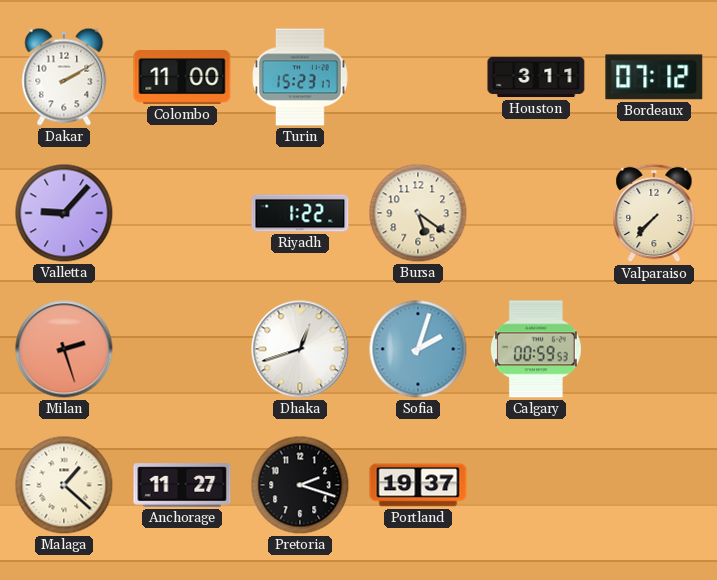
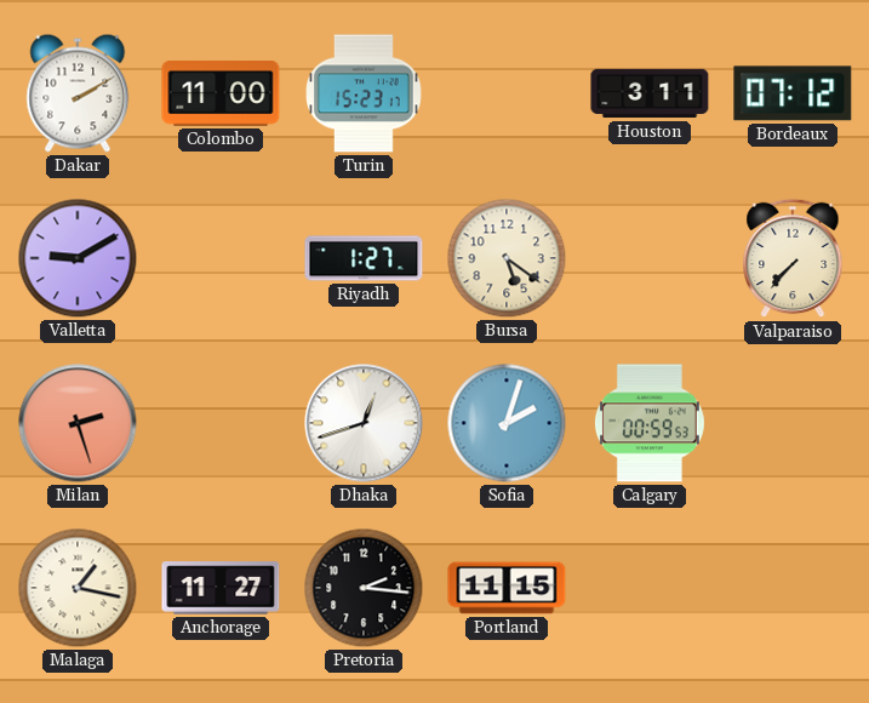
Valletta: 9:07 -> 9:10
Riyadh: 1:22 -> 1:27
Malaga: 1:22 -> 1:17
Pretoria: 2:18 -> 2:16
Portland: 19:37 -> 11:15
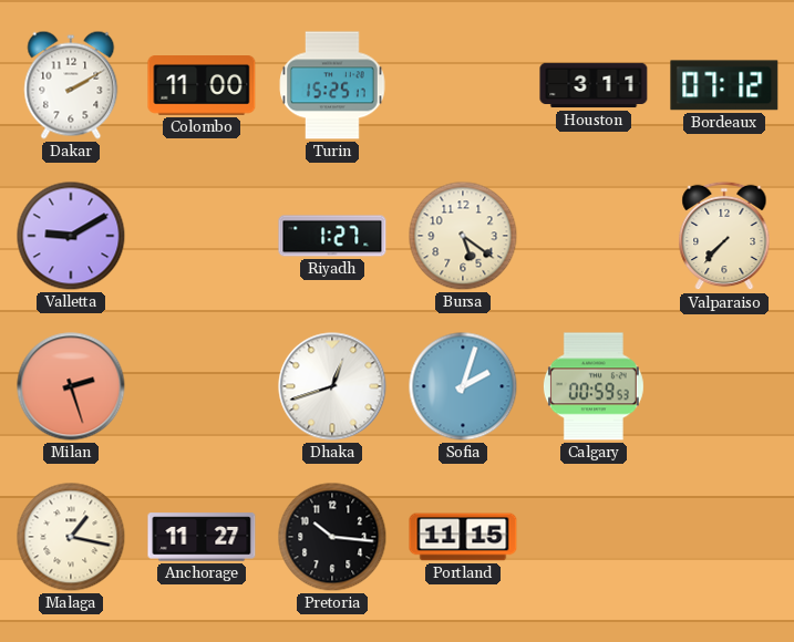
Turin: 15:23 -> 15:25
Pretoria: 2:16 -> 10:16
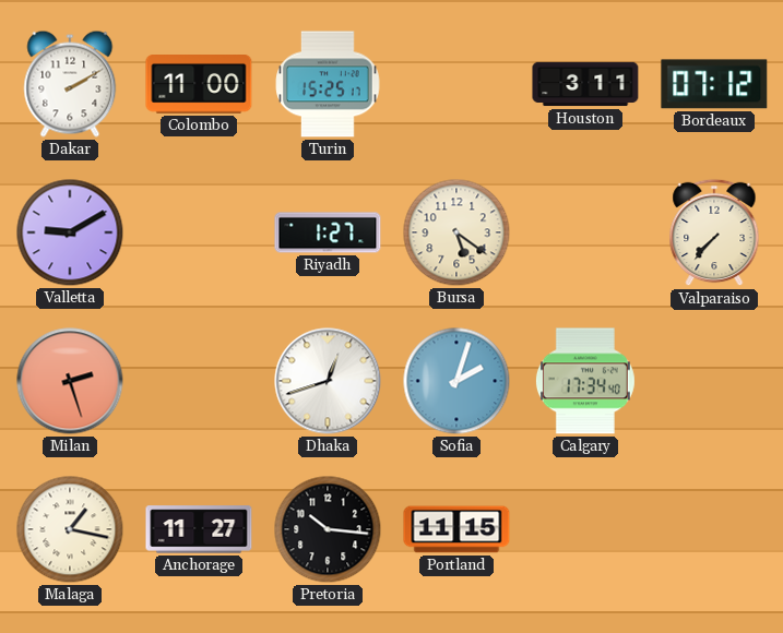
Calgary: 00:59 -> 17:34
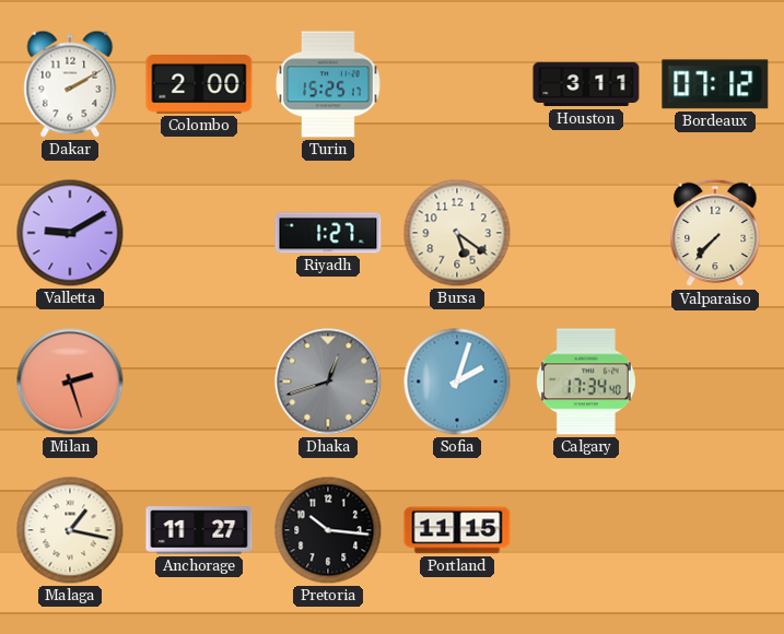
Colombo: 11:00 -> 2:00
Dhaka dial: white -> grey
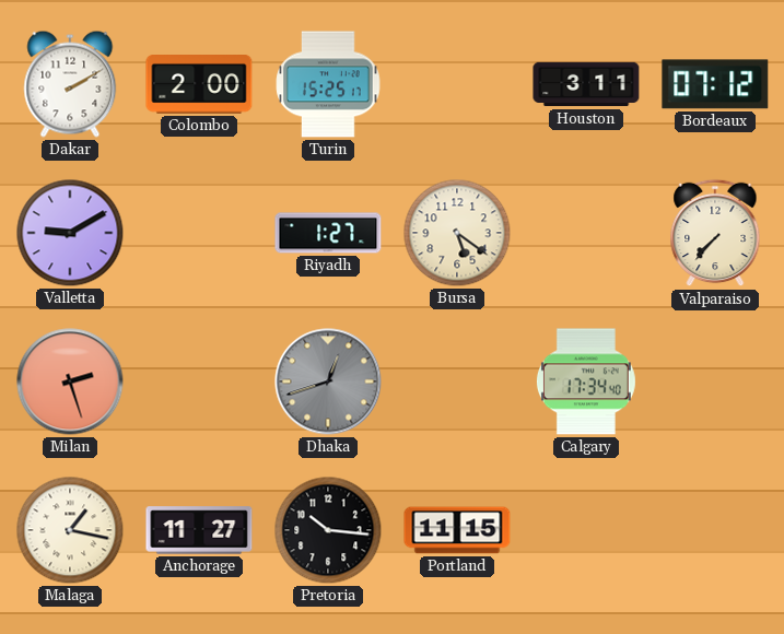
Sofia: 2:03 -> none
